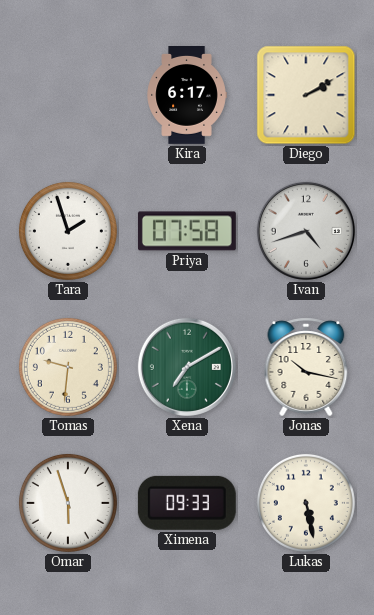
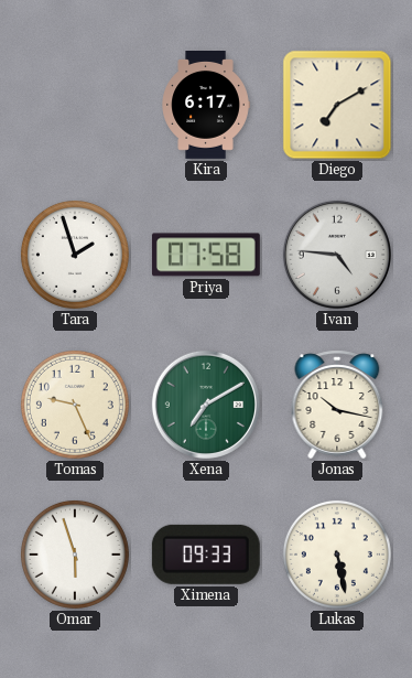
Diego: 2:10 -> 7:10
Ivan: 4:42 -> 4:46
Tomas: 9:31 -> 9:26
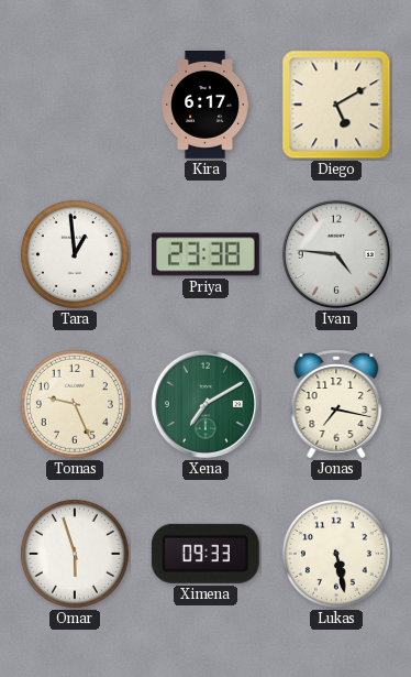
Diego: 7:10 -> 5:10
Tara: 1:57 -> 12:59
Priya: 07:58 -> 23:38
Jonas: 10:17 -> 7:17
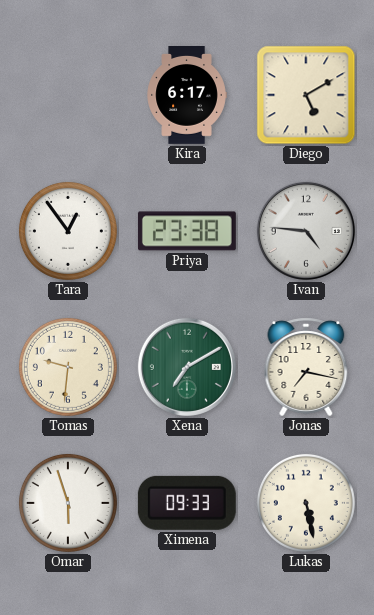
Tara: 12:59 -> 12:54
Tomas: 9:26 -> 9:31
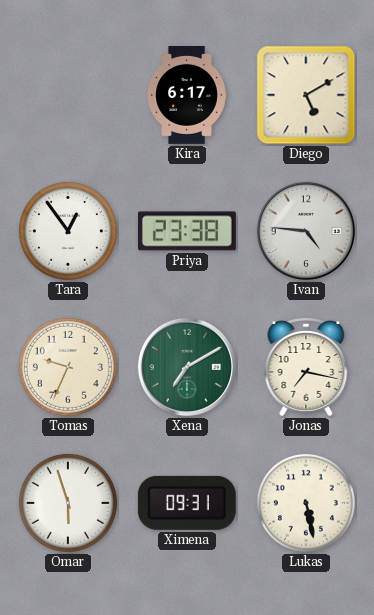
Tomas: 9:31 -> 9:34
Ximena: 09:33 -> 09:31
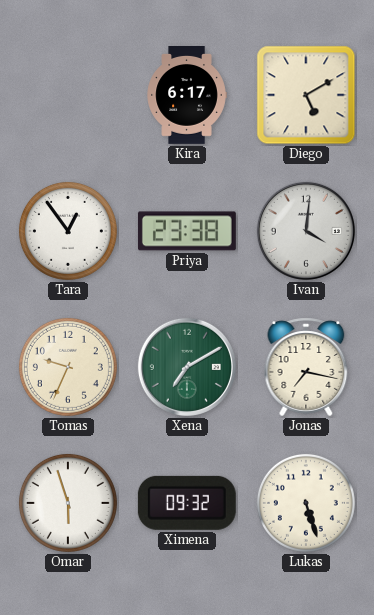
Ivan: 4:46 -> 4:01
Ximena: 09:31 -> 09:32
Lukas: 5:28 -> 5:27
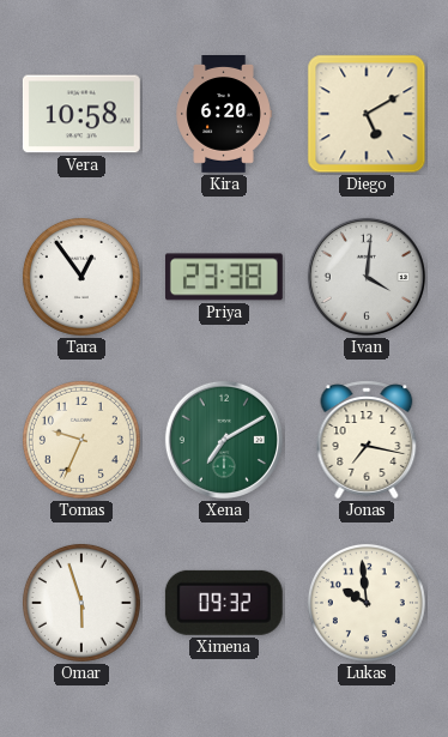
Vera: none -> 10:58
Kira: 6:17 -> 6:20
Lukas: 5:27 -> 9:59
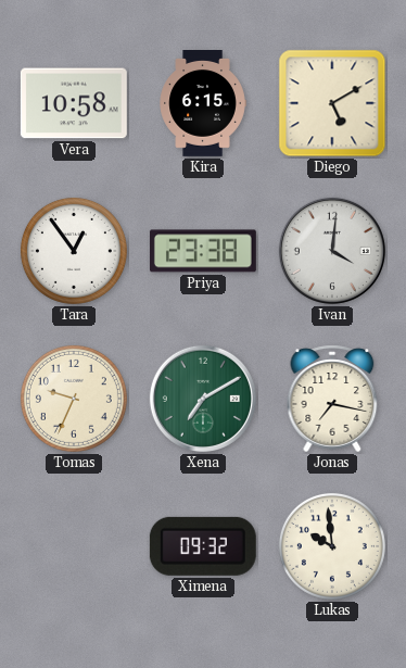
Kira: 6:20 -> 6:15
Omar: 5:57 -> none
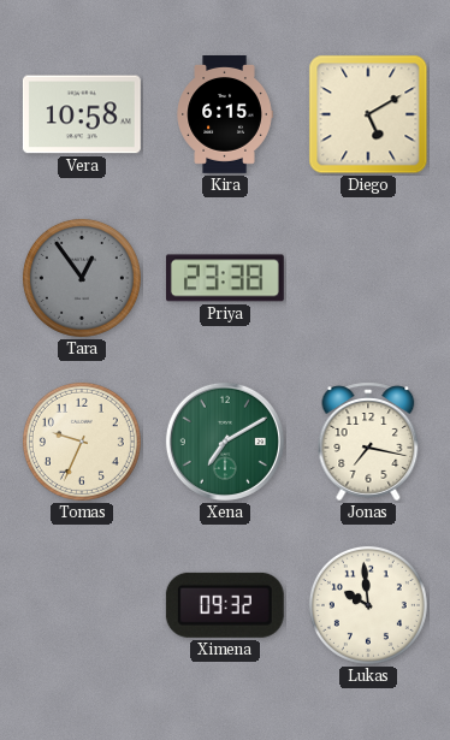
Tara dial: white -> grey
Ivan: 4:01 -> none
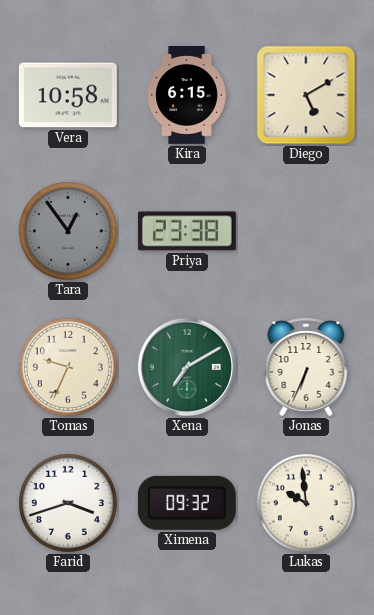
Jonas: 7:17 -> 6:34
Farid: none -> 3:42
